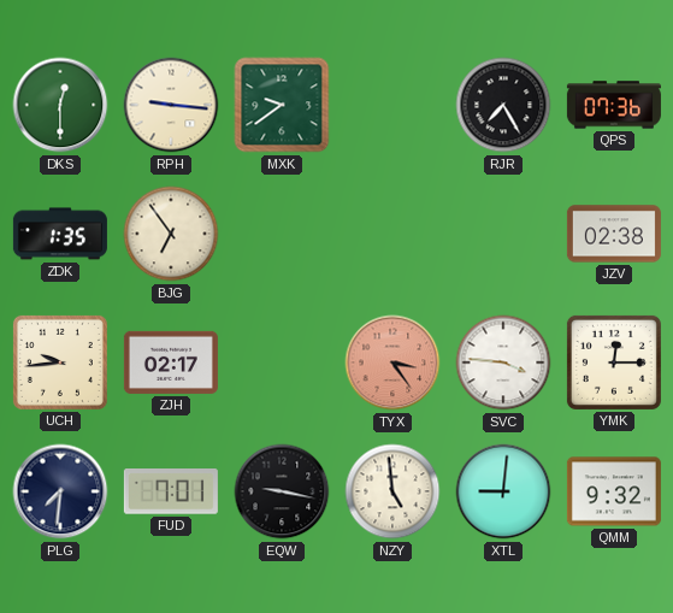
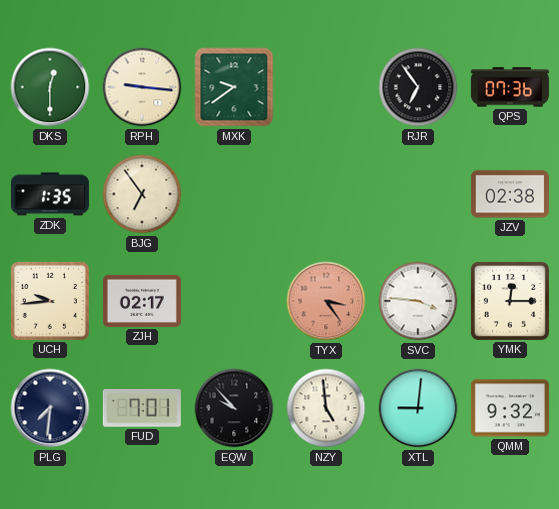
RJR: 7:25 -> 6:54
EQW: 9:17 -> 9:53
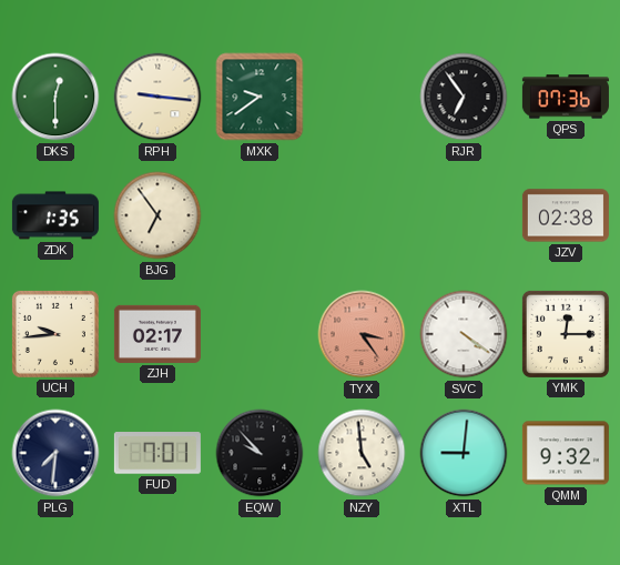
SVC: 3:46 -> 4:21
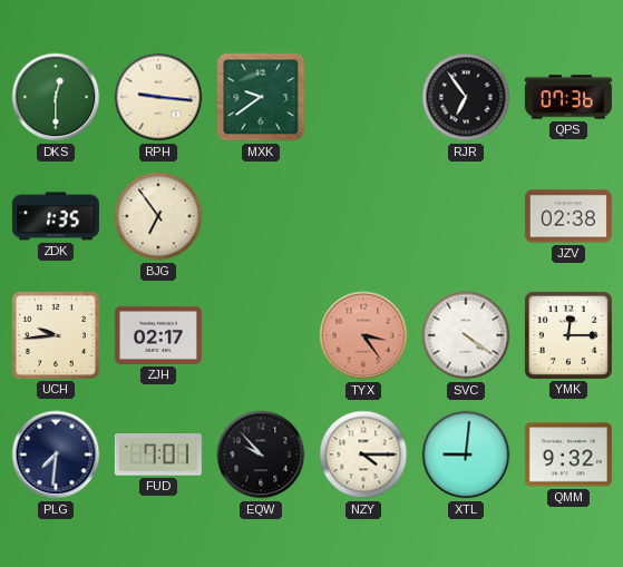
NZY: 4:59 -> 4:15
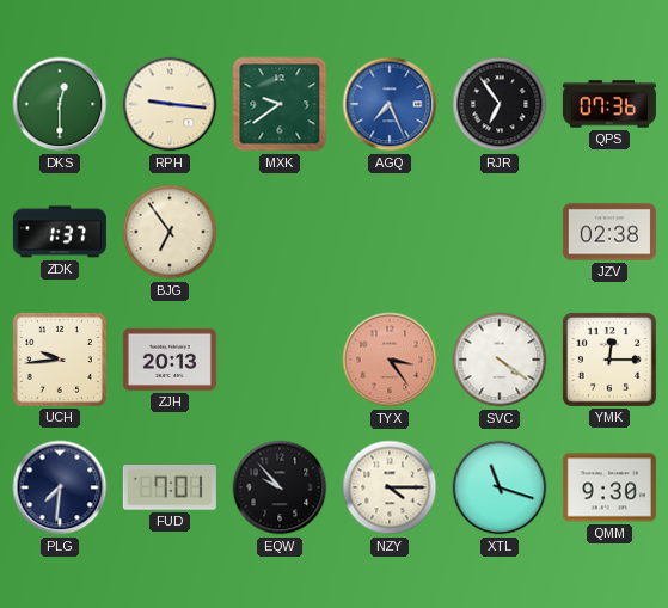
AGQ: none -> 7:26
ZDK: 1:35 -> 1:37
ZJH: 02:17 -> 20:13
XTL: 9:01 -> 11:18
QMM: 9:32 -> 9:30
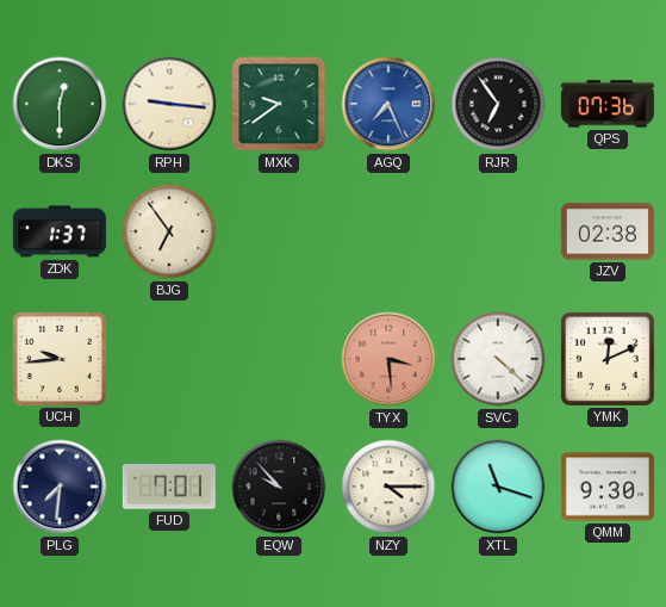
ZJH: 20:13 -> none
TYX: 3:24 -> 3:29
SVC: 4:21 -> 4:22
YMK: 12:15 -> 12:11
